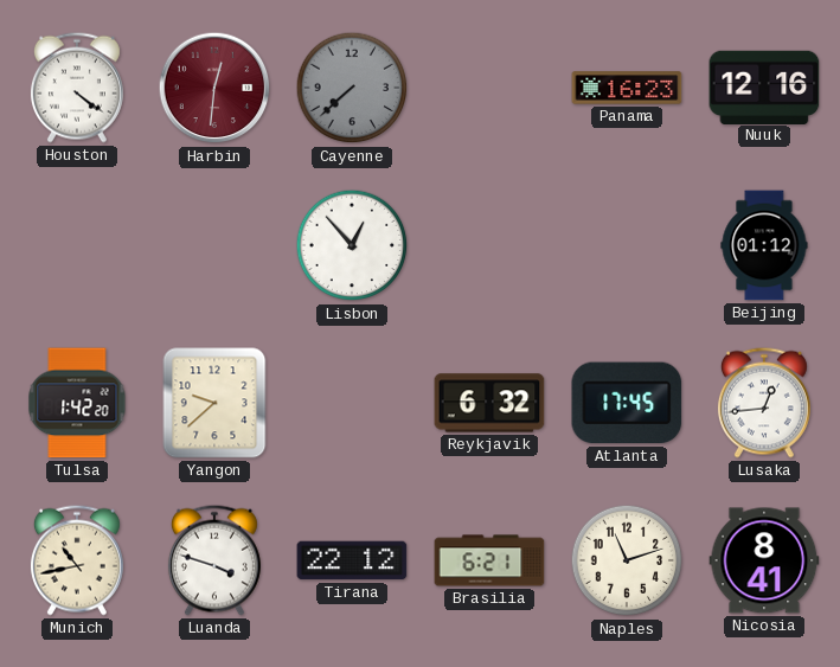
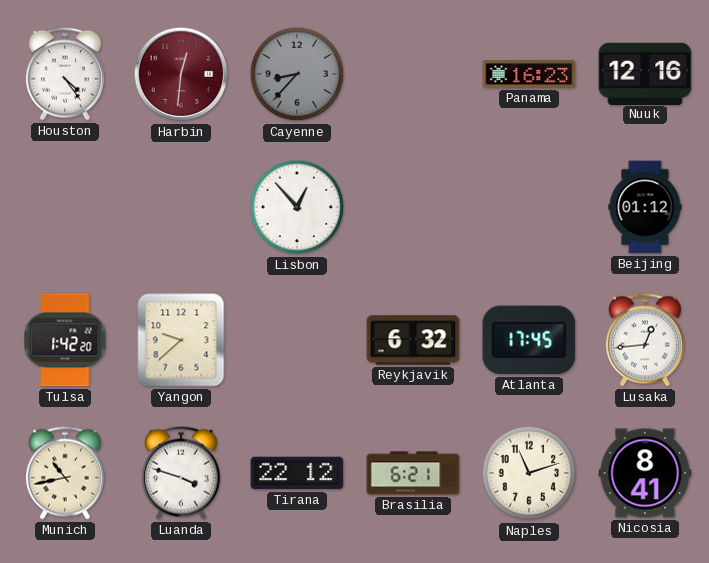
Houston: 4:21 -> 4:24
Cayenne: 7:38 -> 8:37
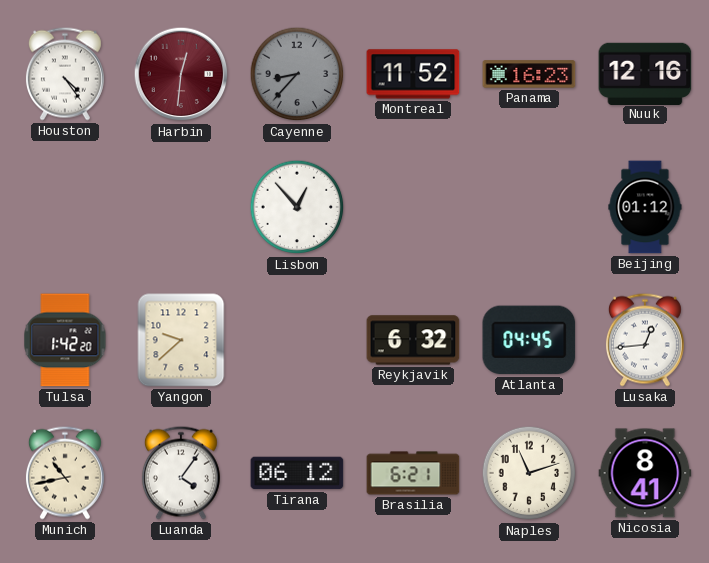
Montreal: none -> 11:52
Atlanta: 17:45 -> 04:45
Luanda: 3:48 -> 4:06
Tirana: 22:12 -> 06:12
